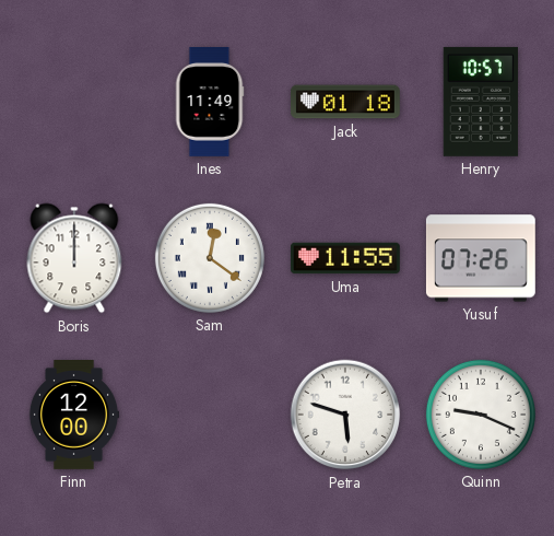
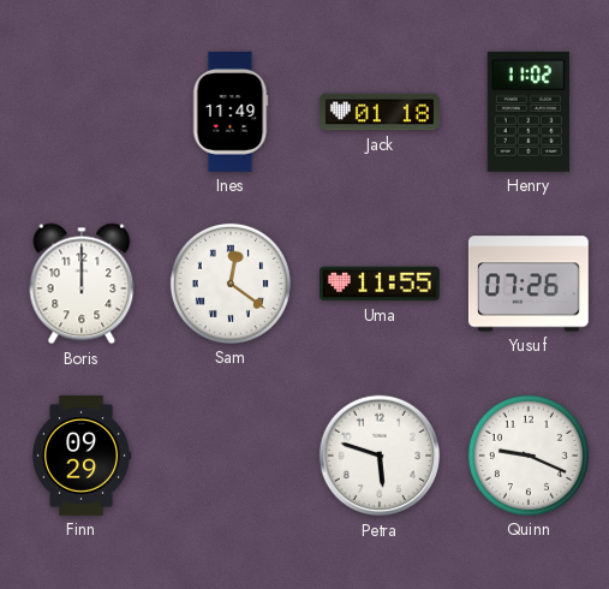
Henry: 10:57 -> 11:02
Finn: 12:00 -> 09:29
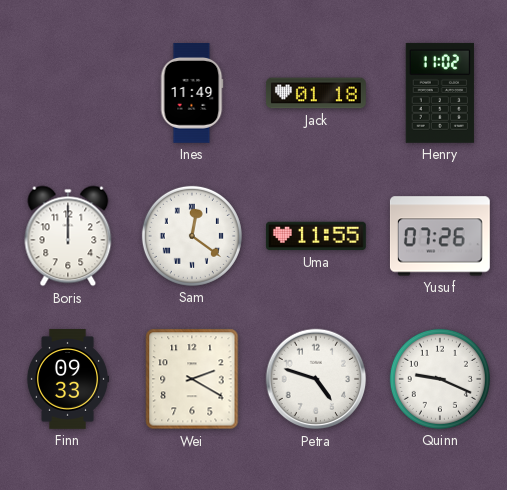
Finn: 09:29 -> 09:33
Wei: none -> 2:20
Petra: 5:48 -> 4:48
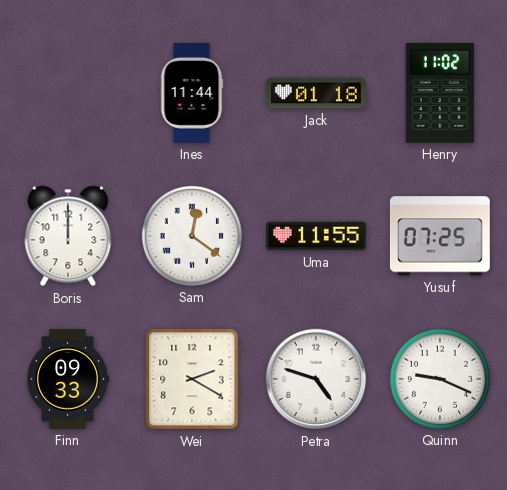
Ines: 11:49 -> 11:44
Yusuf: 07:26 -> 07:25
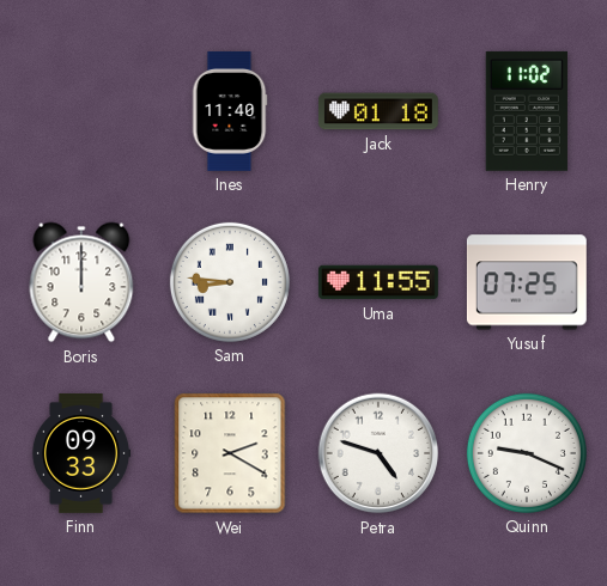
Ines: 11:44 -> 11:40
Sam: 12:21 -> 8:46
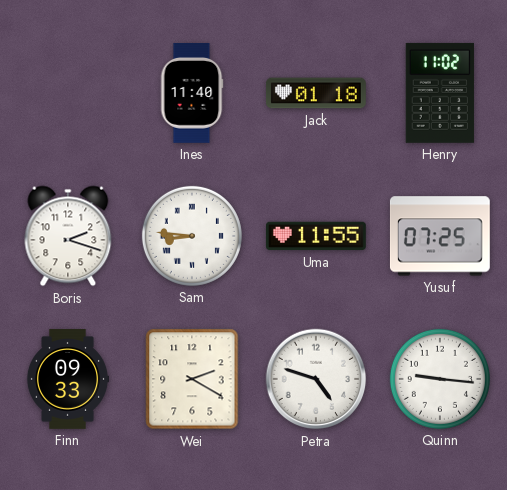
Boris: 12:00 -> 2:18
Quinn: 9:19 -> 9:16
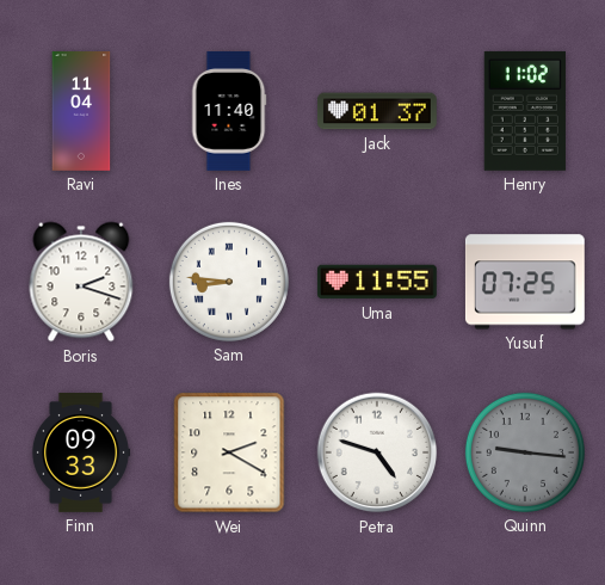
Ravi: none -> 11:04
Jack: 01:18 -> 01:37
Quinn dial: white -> grey
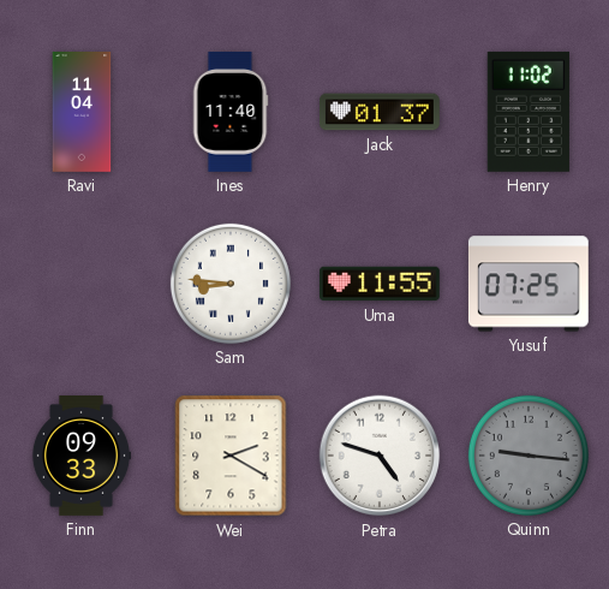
Boris: 2:18 -> none
